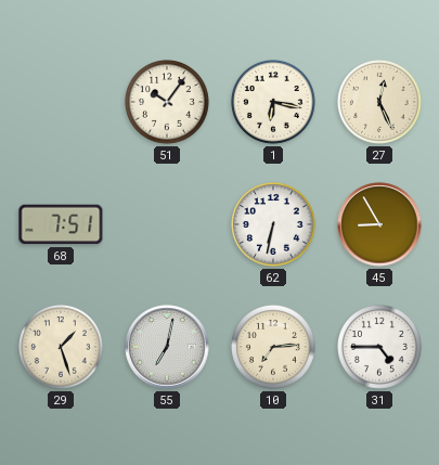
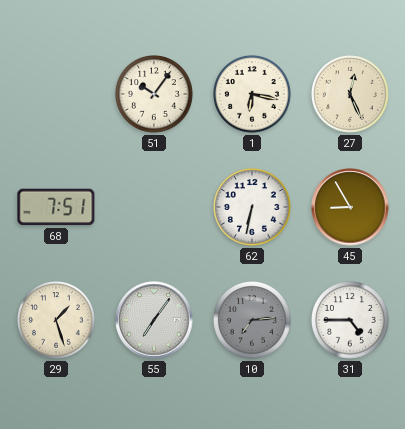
55: 7:02 -> 7:06
10 dial: cream -> grey
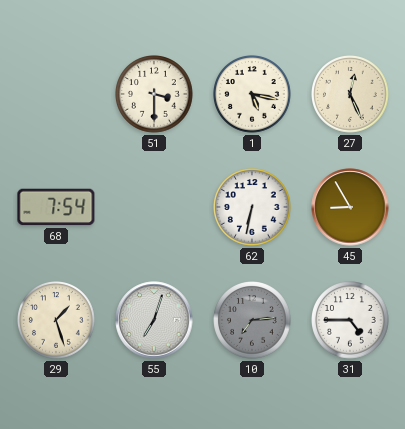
51: 10:06 -> 3:30
1: 6:17 -> 5:17
68: 7:51 -> 7:54
55: 7:06 -> 7:03
